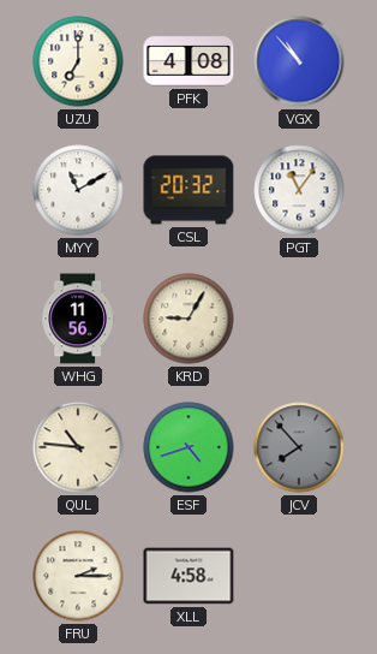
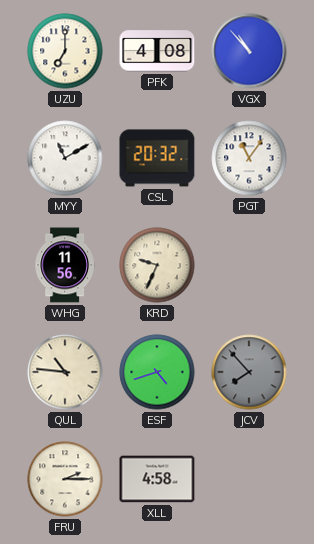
KRD: 9:05 -> 9:34
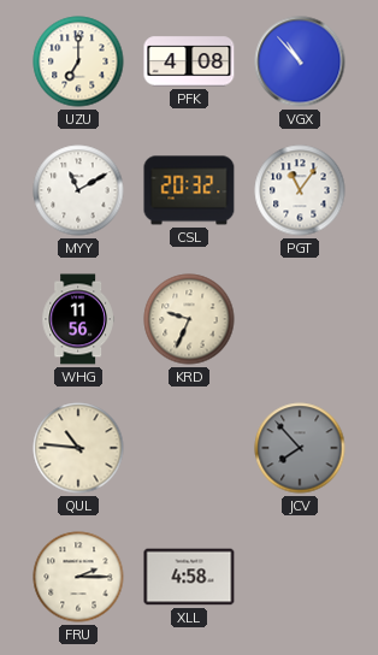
ESF: 4:42 -> none
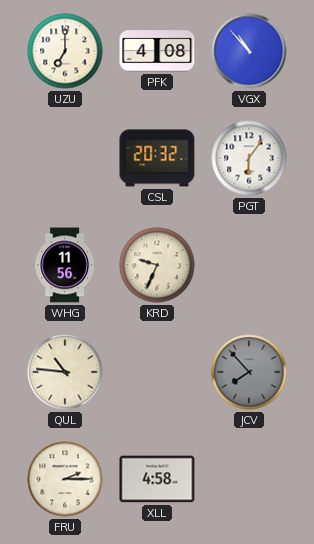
MYY: 11:10 -> none
PGT: 11:06 -> 6:06
